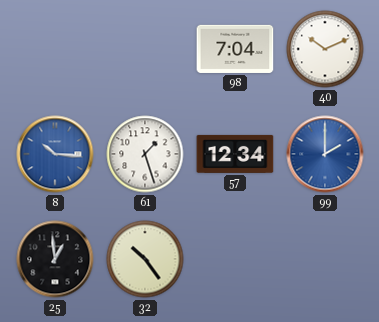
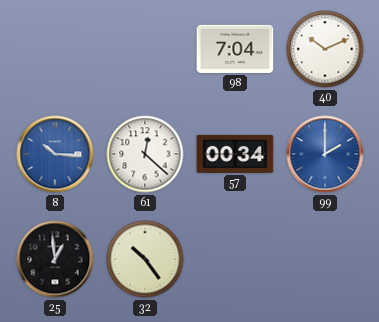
61: 1:27 -> 12:22
57: 12:34 -> 00:34
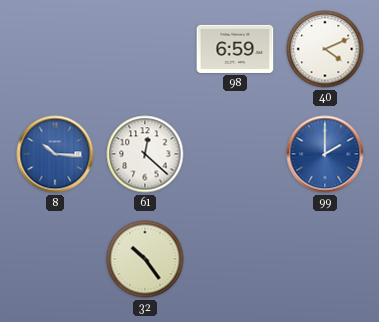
98: 7:04 -> 6:59
40: 10:11 -> 4:11
57: 00:34 -> none
25: 12:59 -> none
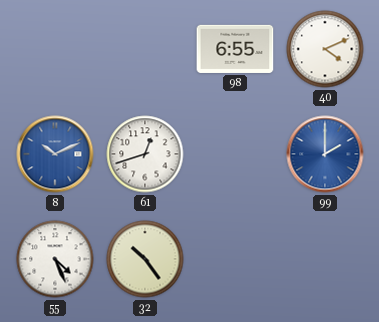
98: 6:59 -> 6:55
8: 10:16 -> 10:11
61: 12:22 -> 12:42
55: none -> 4:26
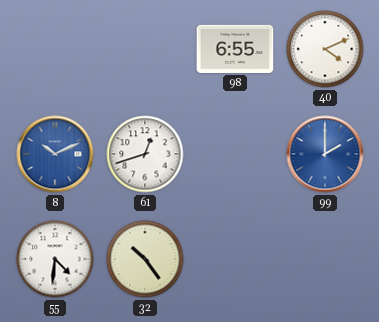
55: 4:26 -> 4:31
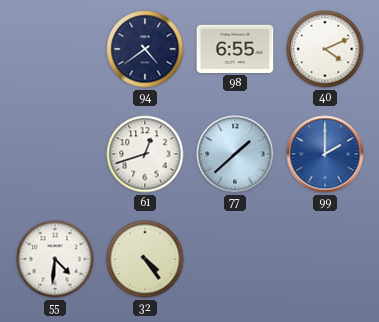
94: none -> 4:39
8: 10:11 -> none
77: none -> 1:38
32: 10:24 -> 4:24
